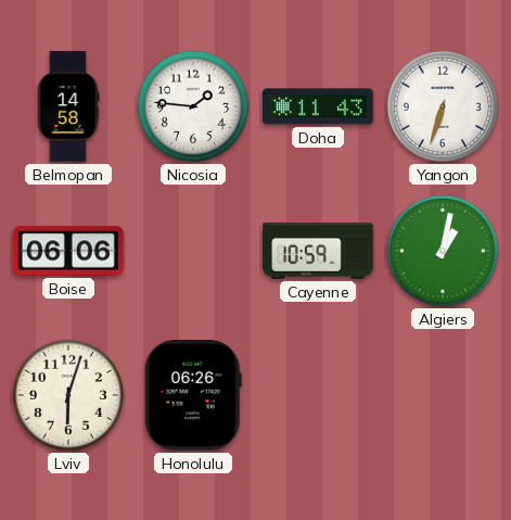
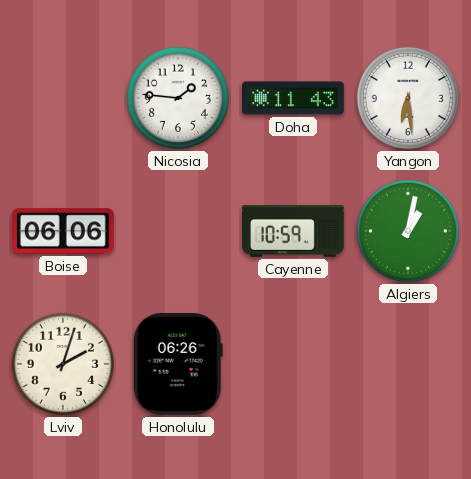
Belmopan: 14:58 -> none
Yangon: 6:33 -> 6:29
Lviv: 6:03 -> 2:03
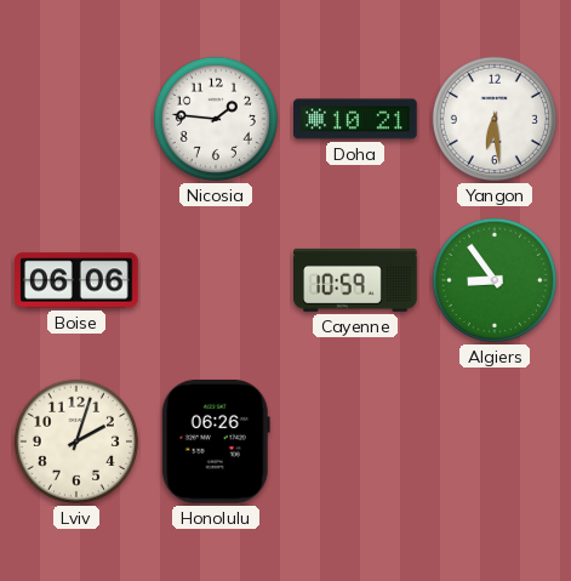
Doha: 11:43 -> 10:21
Algiers: 1:02 -> 8:54
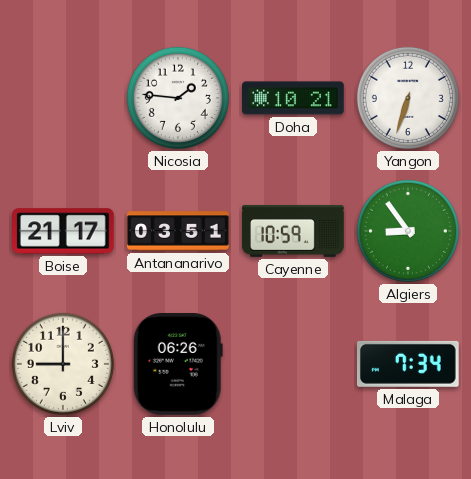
Yangon: 6:29 -> 6:33
Boise: 06:06 -> 21:17
Antananarivo: none -> 03:51
Lviv: 2:03 -> 9:00
Malaga: none -> 7:34
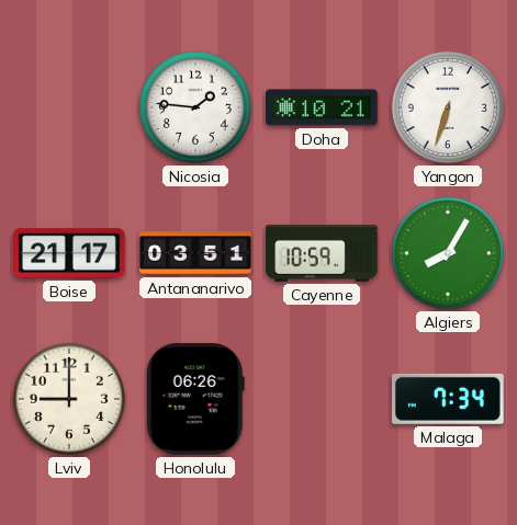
Algiers: 8:54 -> 8:05
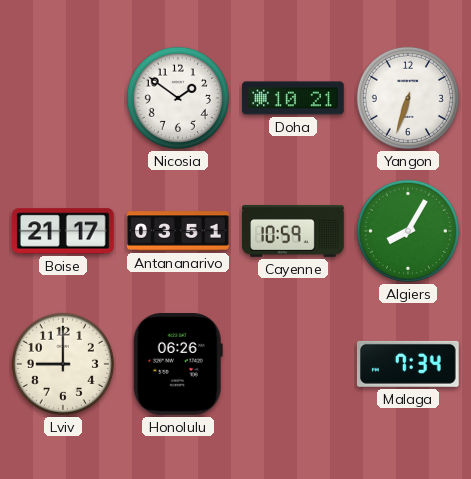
Nicosia: 1:46 -> 1:51
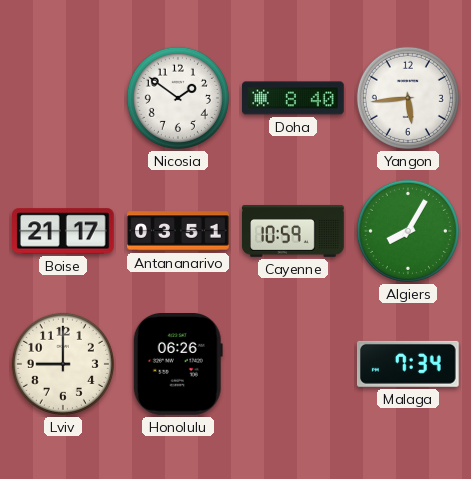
Doha: 10:21 -> 8:40
Yangon: 6:33 -> 5:44
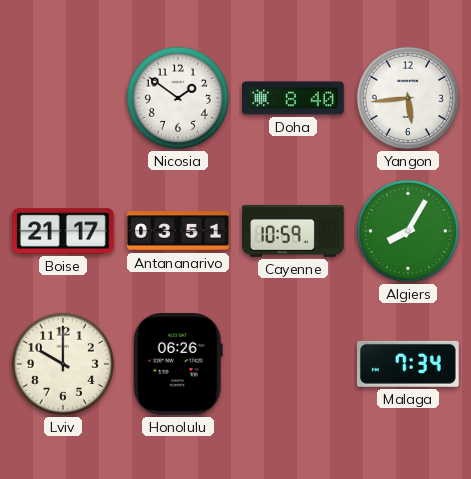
Lviv: 9:00 -> 10:00
